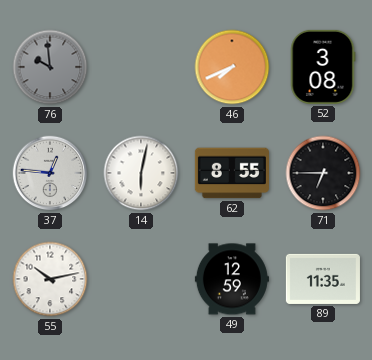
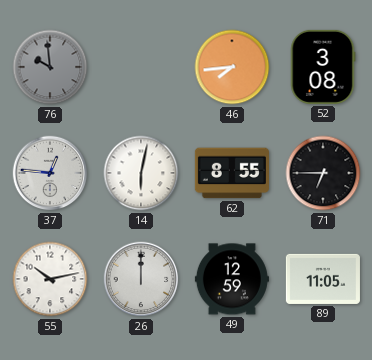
46: 7:41 -> 7:44
26: none -> 12:00
89: 11:35 -> 11:05
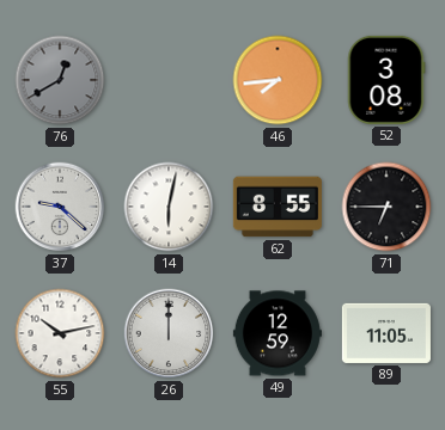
76: 9:59 -> 12:40
37: 12:46 -> 9:22
